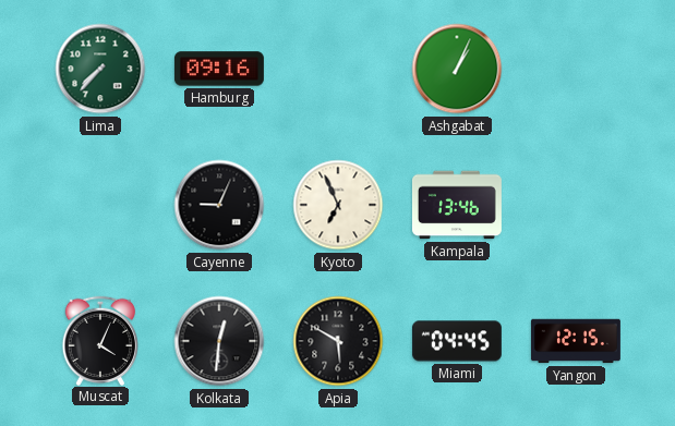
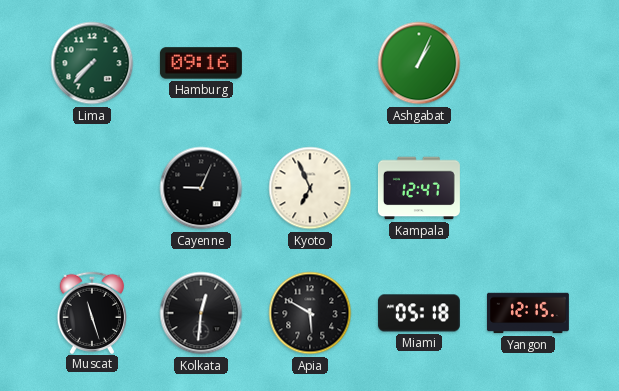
Kampala: 13:46 -> 12:47
Muscat: 4:04 -> 11:27
Miami: 04:45 -> 05:18
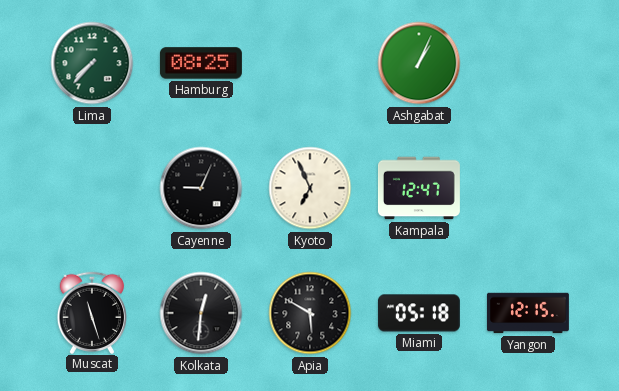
Hamburg: 09:16 -> 08:25
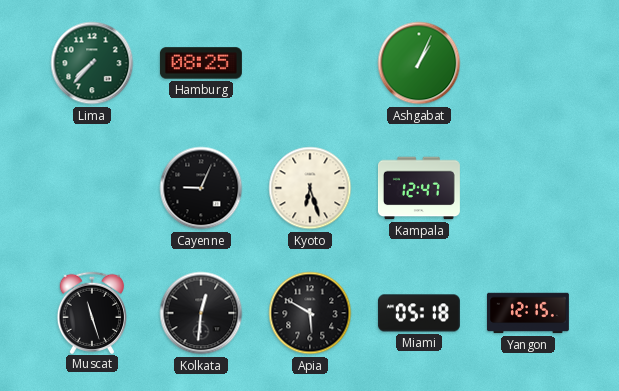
Kyoto: 6:56 -> 6:27
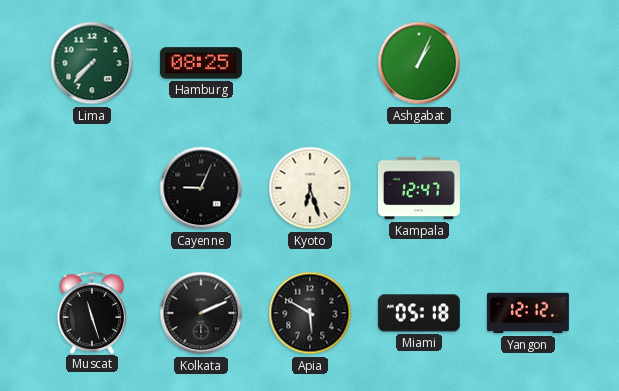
Kolkata: 12:31 -> 2:11
Yangon: 12:15 -> 12:12
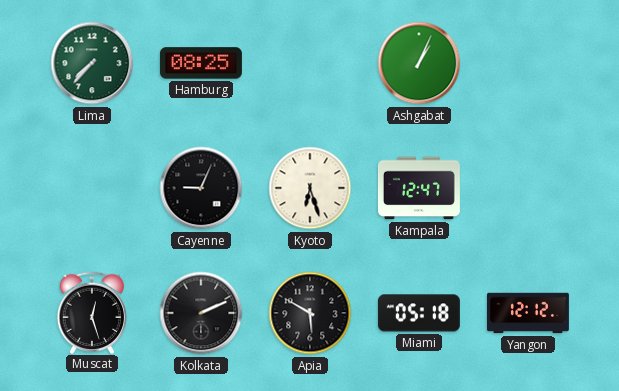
Muscat: 11:27 -> 12:27
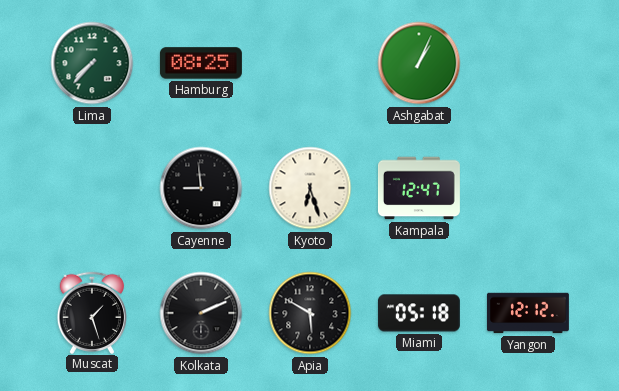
Cayenne: 9:04 -> 8:59
Muscat: 12:27 -> 1:27
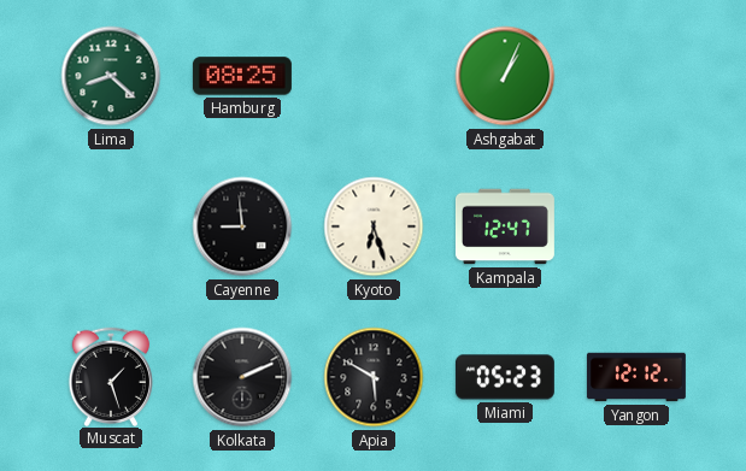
Lima: 7:37 -> 8:22
Miami: 05:18 -> 05:23
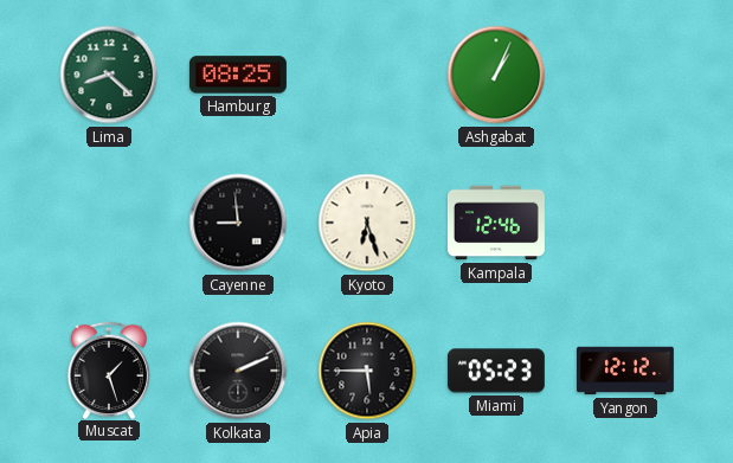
Kampala: 12:47 -> 12:46
Apia: 5:50 -> 5:45
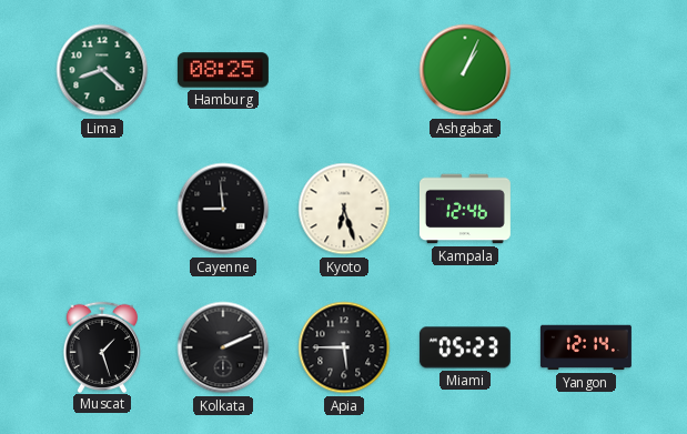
Yangon: 12:12 -> 12:14
